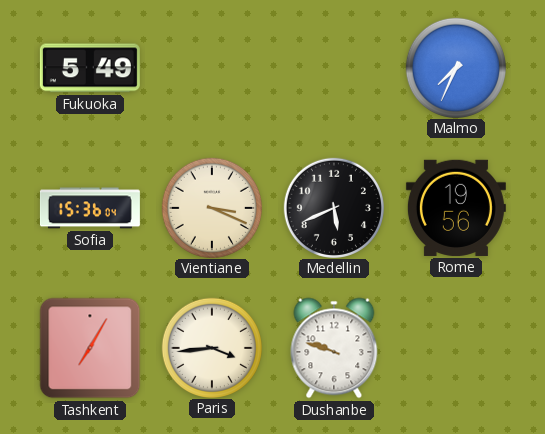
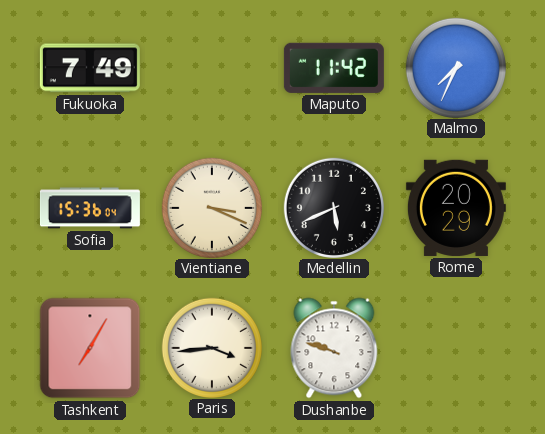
Fukuoka: 5:49 -> 7:49
Maputo: none -> 11:42
Rome: 19:56 -> 20:29
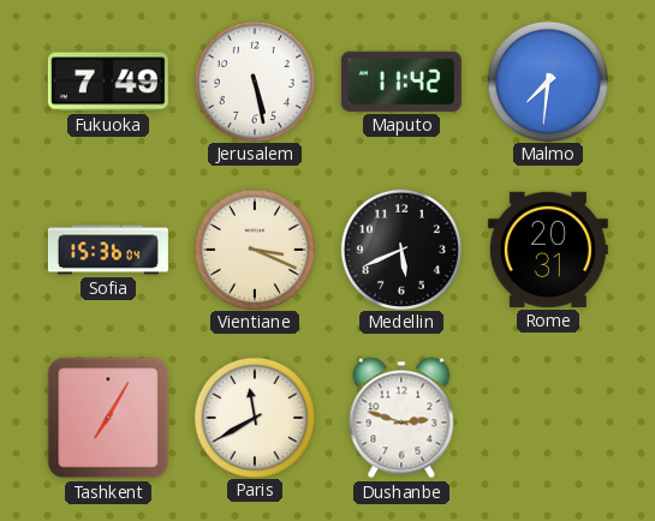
Jerusalem: none -> 5:28
Malmo: 7:34 -> 7:31
Rome: 20:29 -> 20:31
Paris: 3:44 -> 11:40
Dushanbe: 9:48 -> 2:48
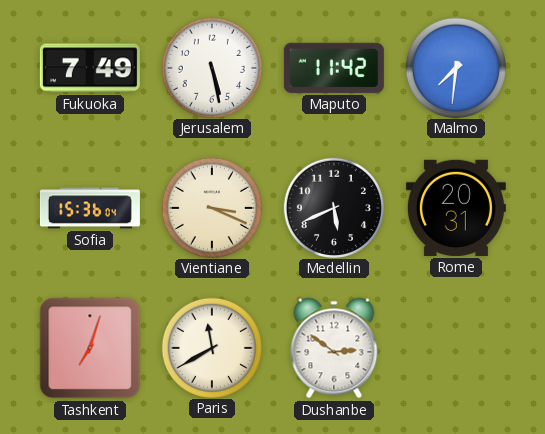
Tashkent: 7:05 -> 7:03
Dushanbe: 2:48 -> 2:51
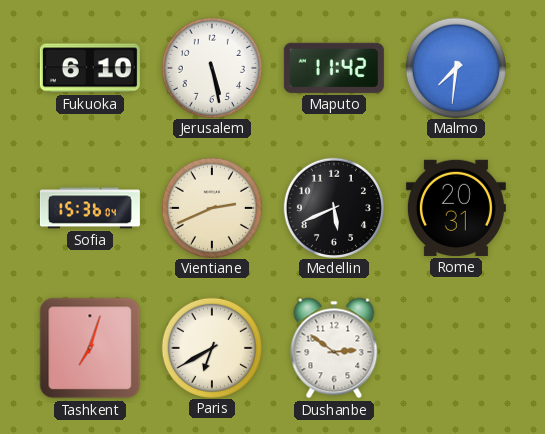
Fukuoka: 7:49 -> 6:10
Vientiane: 3:19 -> 2:41
Paris: 11:40 -> 6:40
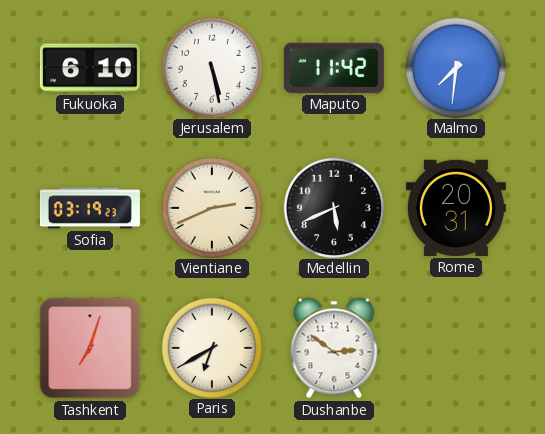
Sofia: 15:36 -> 03:19
